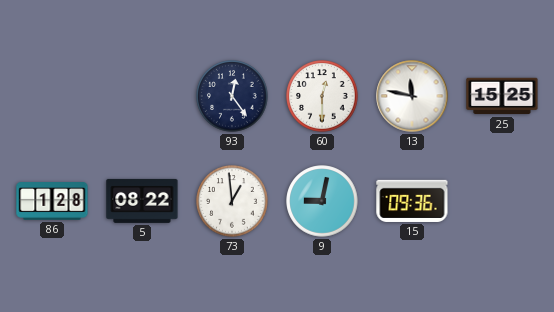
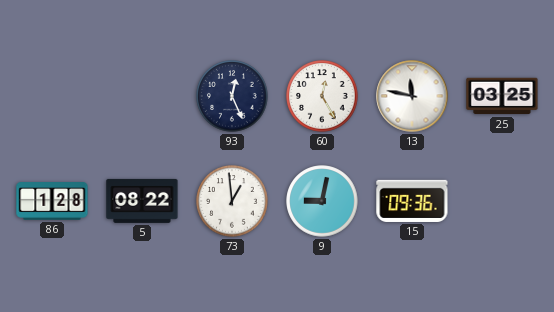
93: 12:24 -> 12:26
60: 12:30 -> 12:25
25: 15:25 -> 03:25
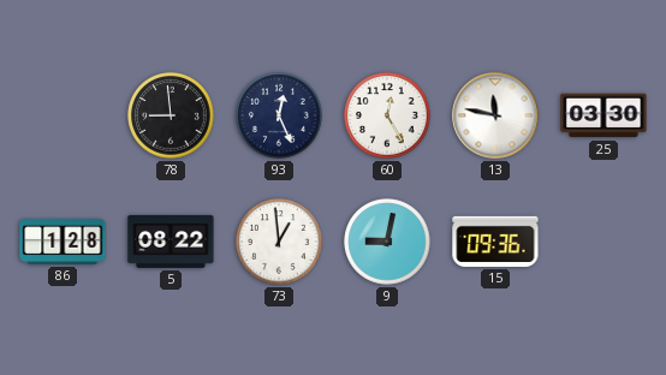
78: none -> 8:59
25: 03:25 -> 03:30
